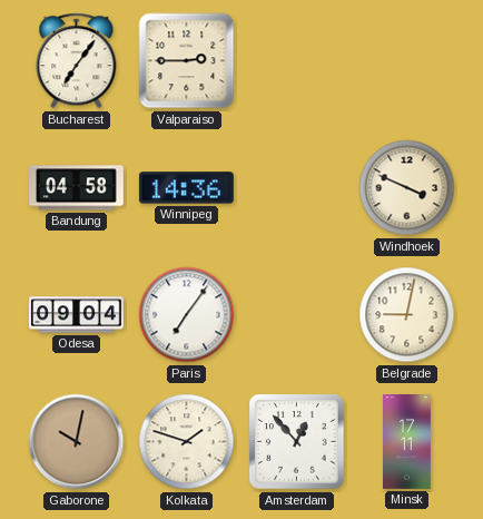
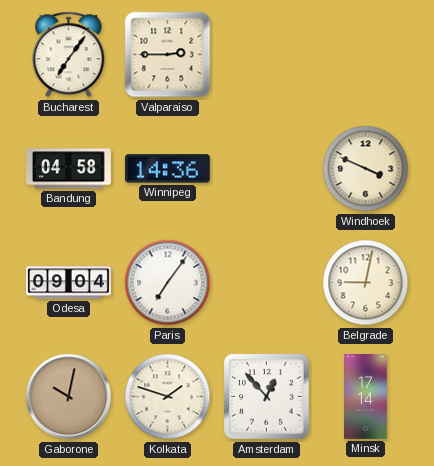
Minsk: 17:11 -> 17:14
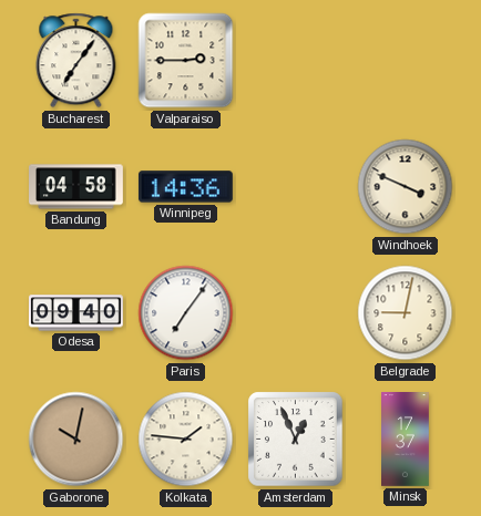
Odesa: 09:04 -> 09:40
Kolkata: 1:48 -> 1:46
Amsterdam: 12:53 -> 12:56
Minsk: 17:14 -> 17:37
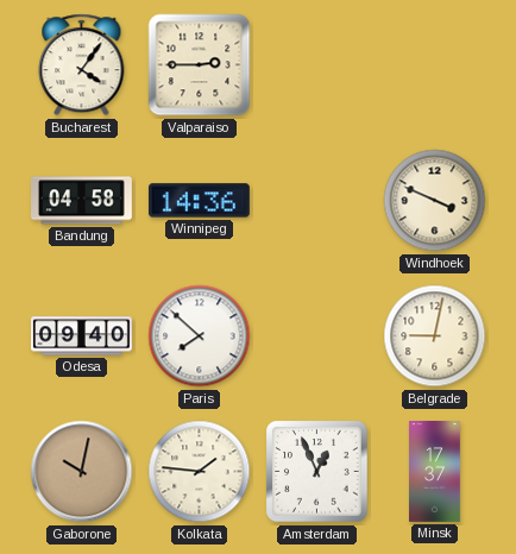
Bucharest: 7:06 -> 4:06
Paris: 7:06 -> 7:52
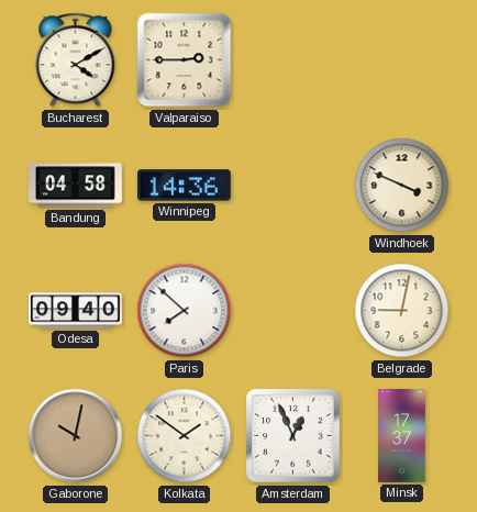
Bucharest: 4:06 -> 4:10
Kolkata: 1:46 -> 1:51
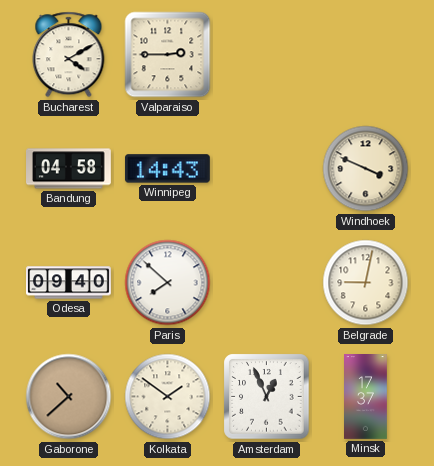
Winnipeg: 14:36 -> 14:43
Gaborone: 10:02 -> 10:38
